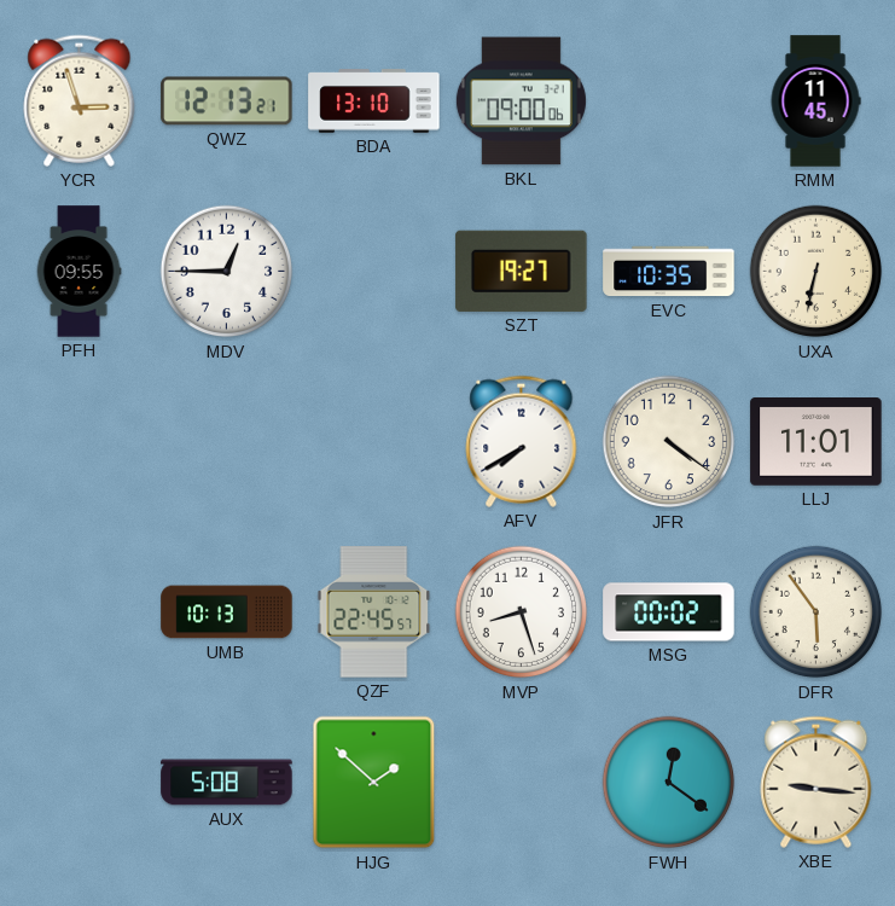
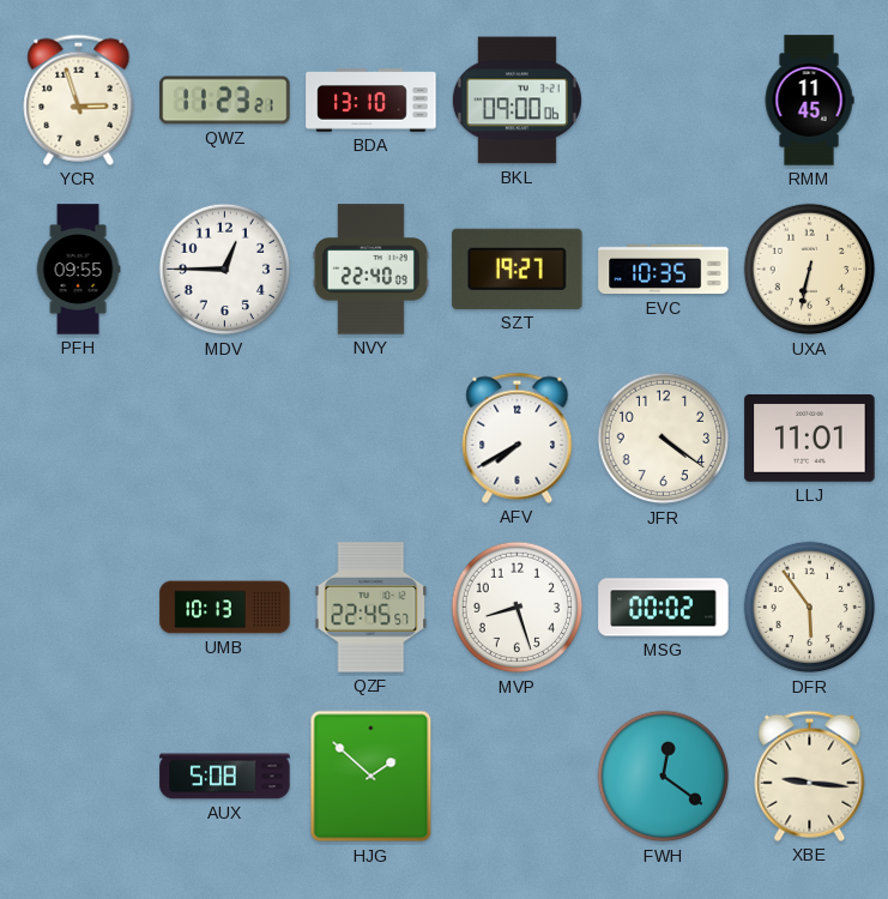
QWZ: 12:13 -> 11:23
NVY: none -> 22:40
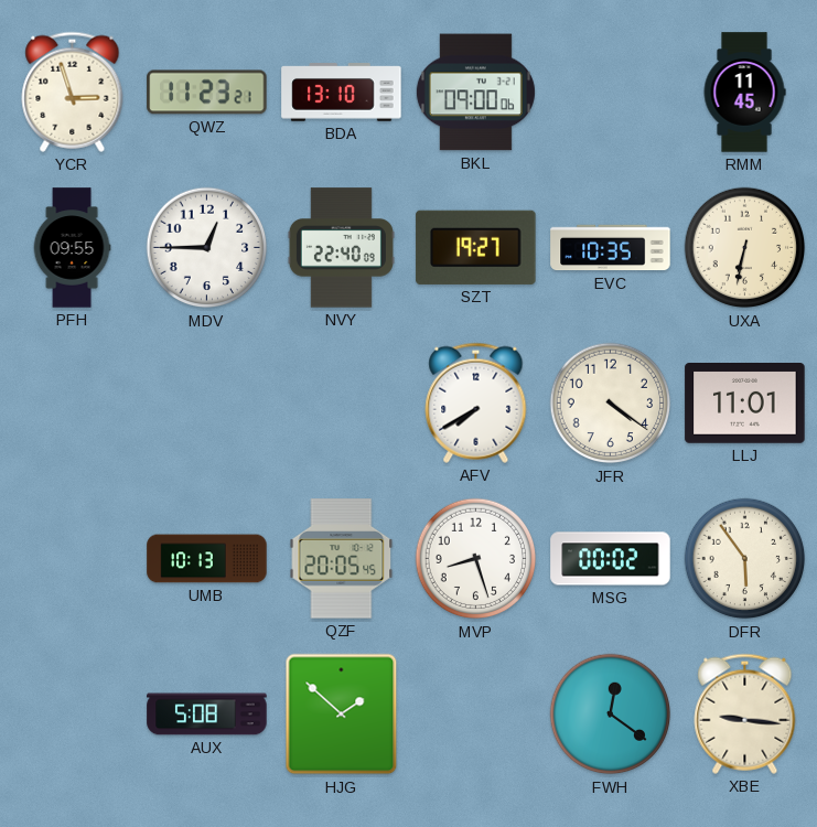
QZF: 22:45 -> 20:05
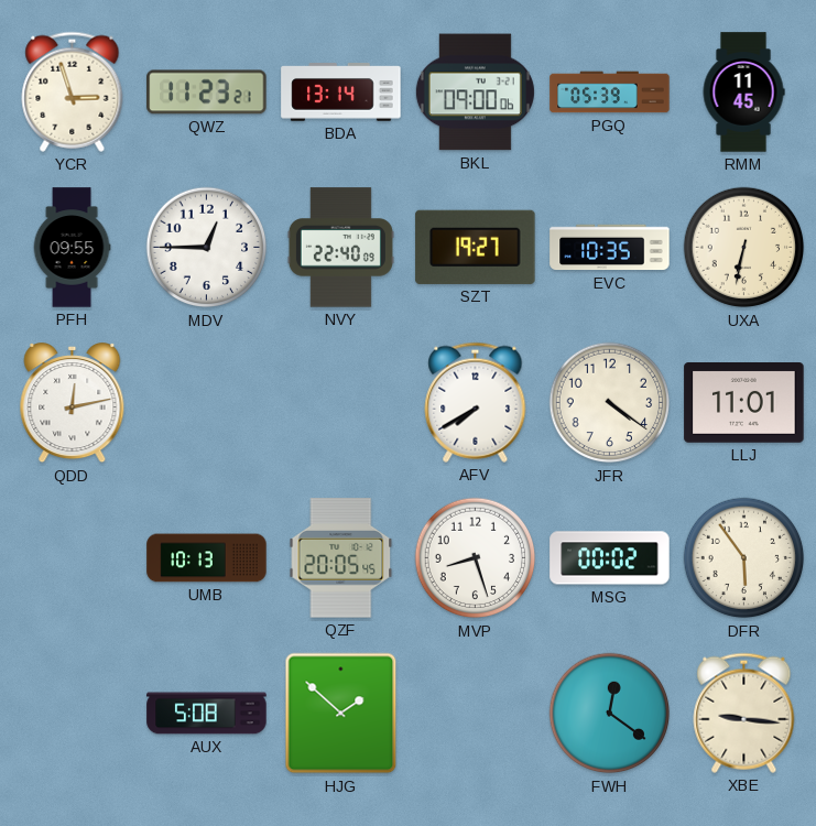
BDA: 13:10 -> 13:14
PGQ: none -> 05:39
QDD: none -> 12:13
